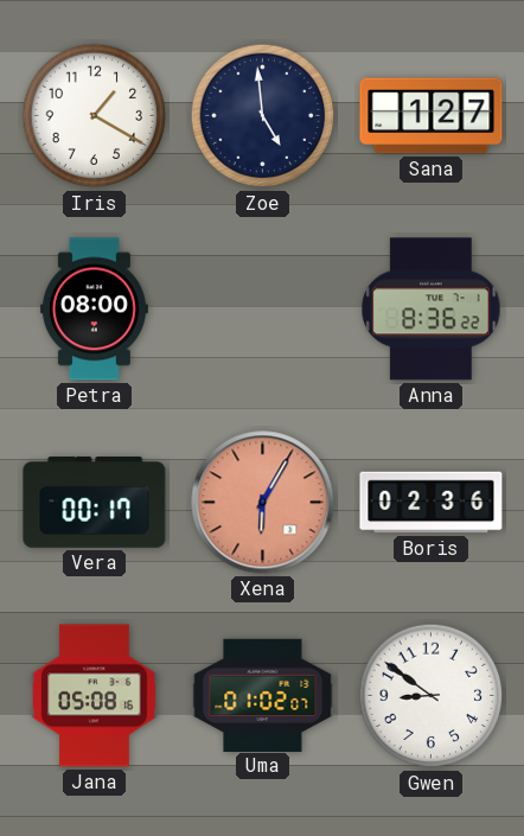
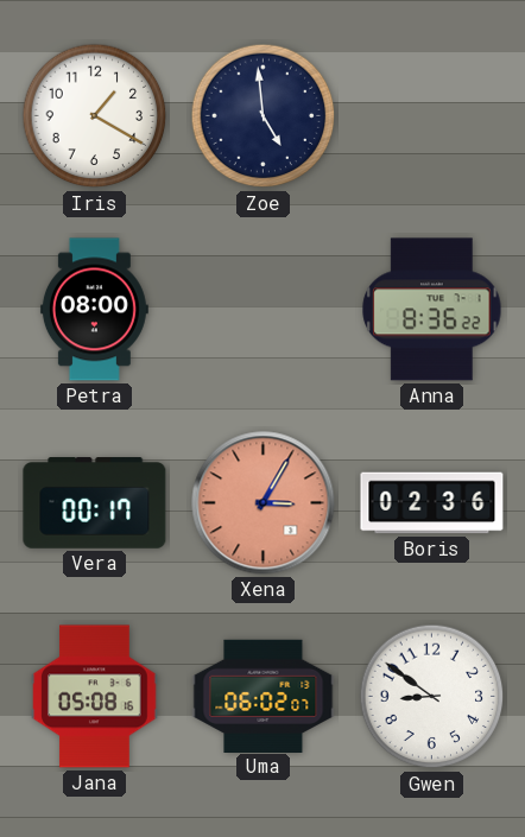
Sana: 1:27 -> none
Xena: 6:05 -> 3:05
Uma: 01:02 -> 06:02
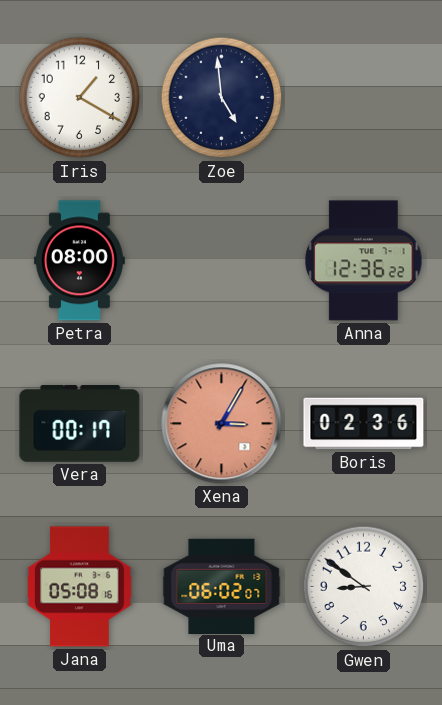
Anna: 8:36 -> 12:36
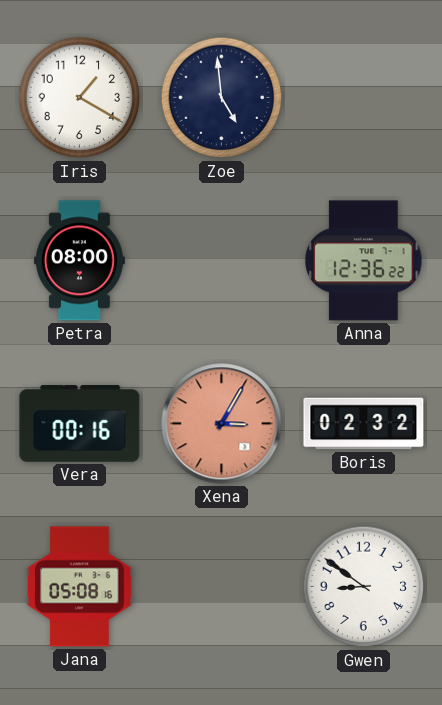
Vera: 00:17 -> 00:16
Boris: 02:36 -> 02:32
Uma: 06:02 -> none
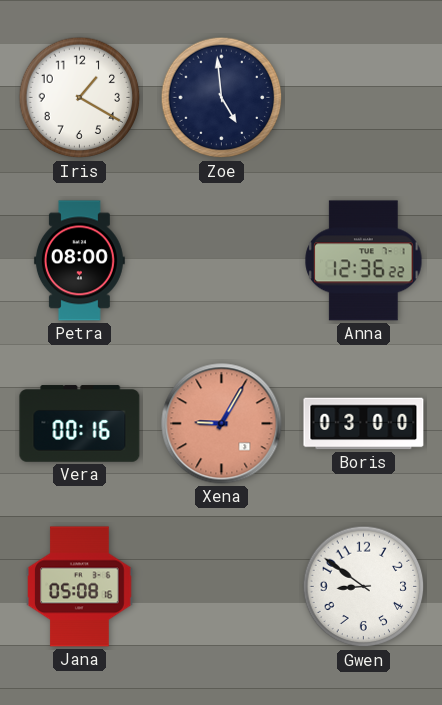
Xena: 3:05 -> 9:05
Boris: 02:32 -> 03:00
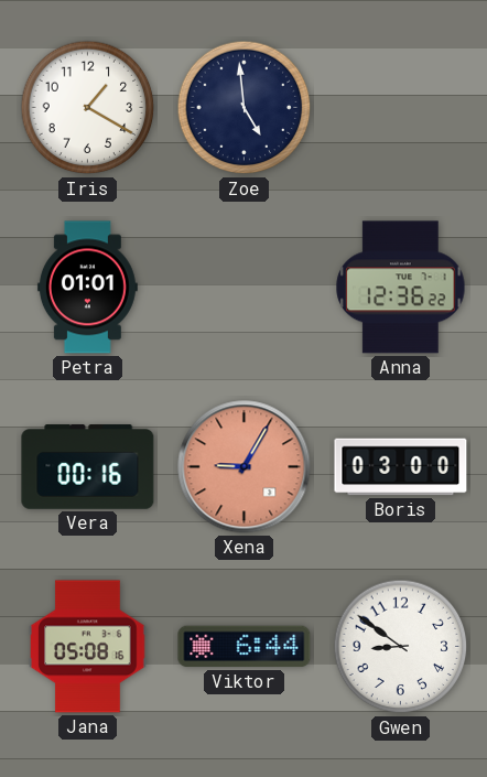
Petra: 08:00 -> 01:01
Viktor: none -> 6:44
